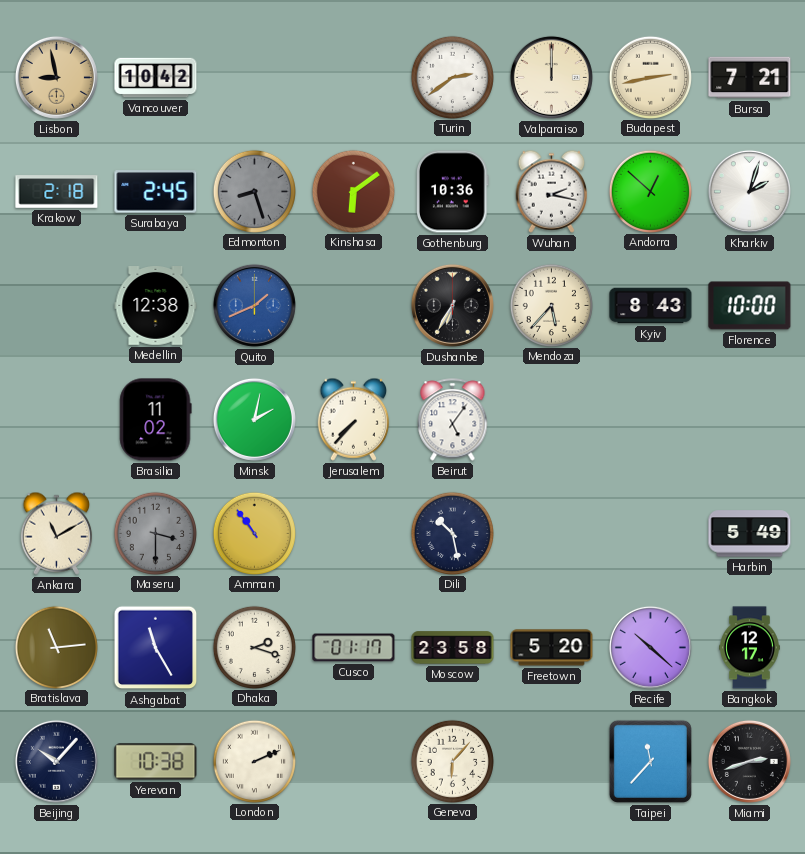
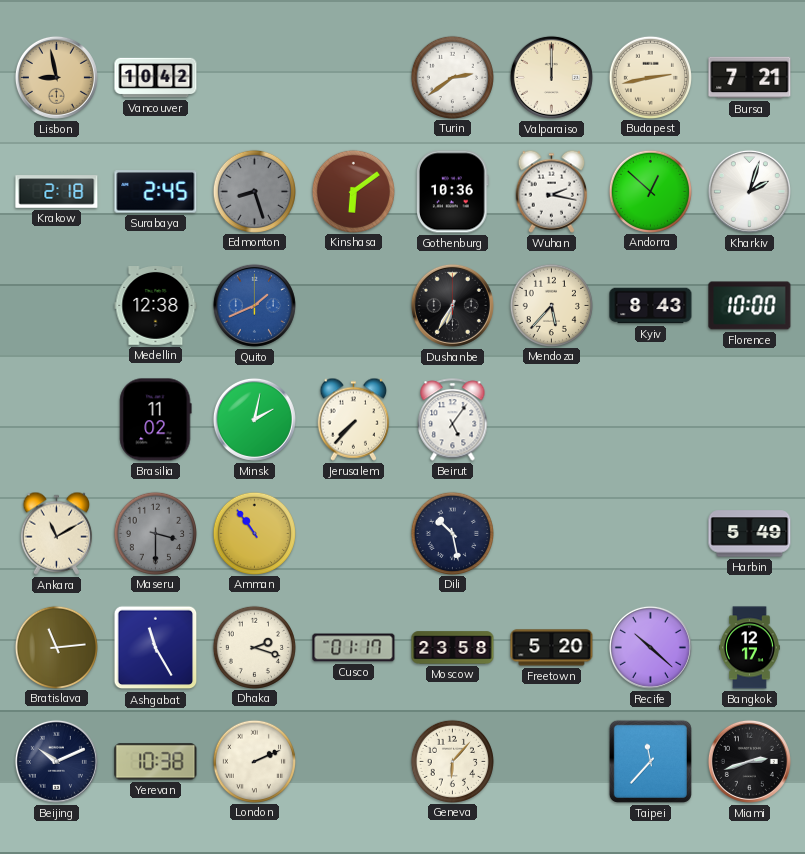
Beijing: 10:07 -> 10:11
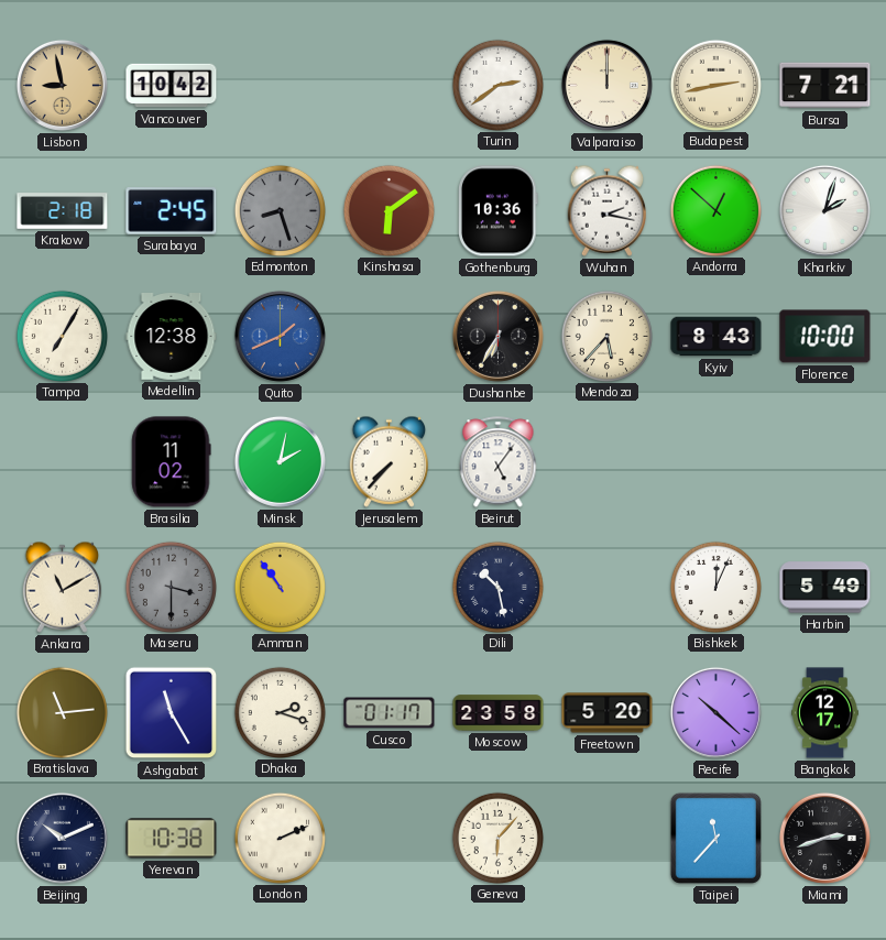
Tampa: none -> 7:05
Bishkek: none -> 12:04
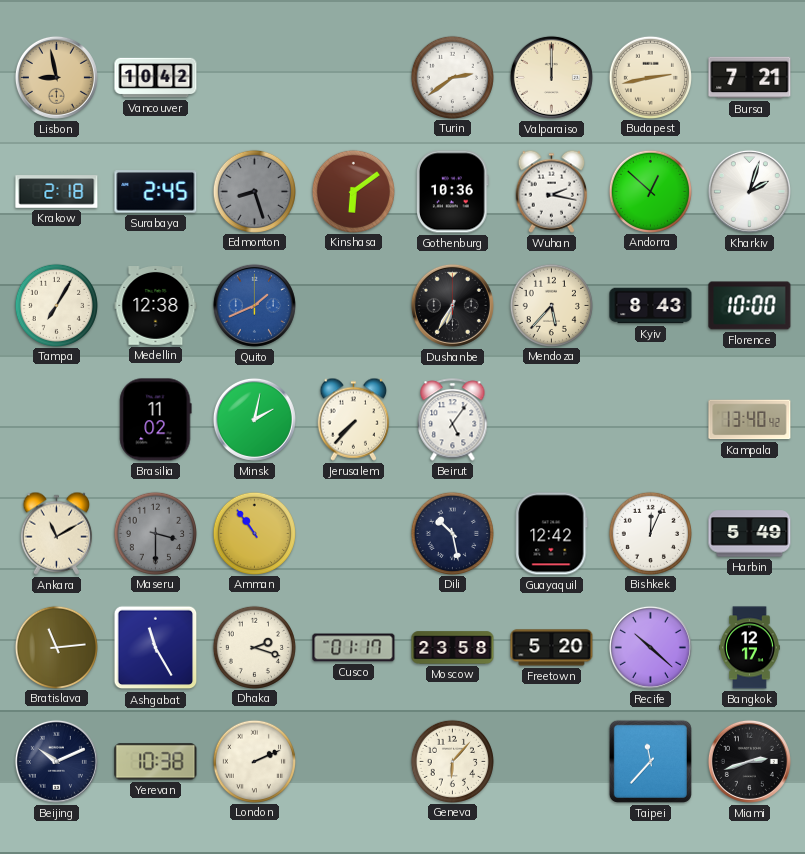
Kampala: none -> 13:40
Guayaquil: none -> 12:42
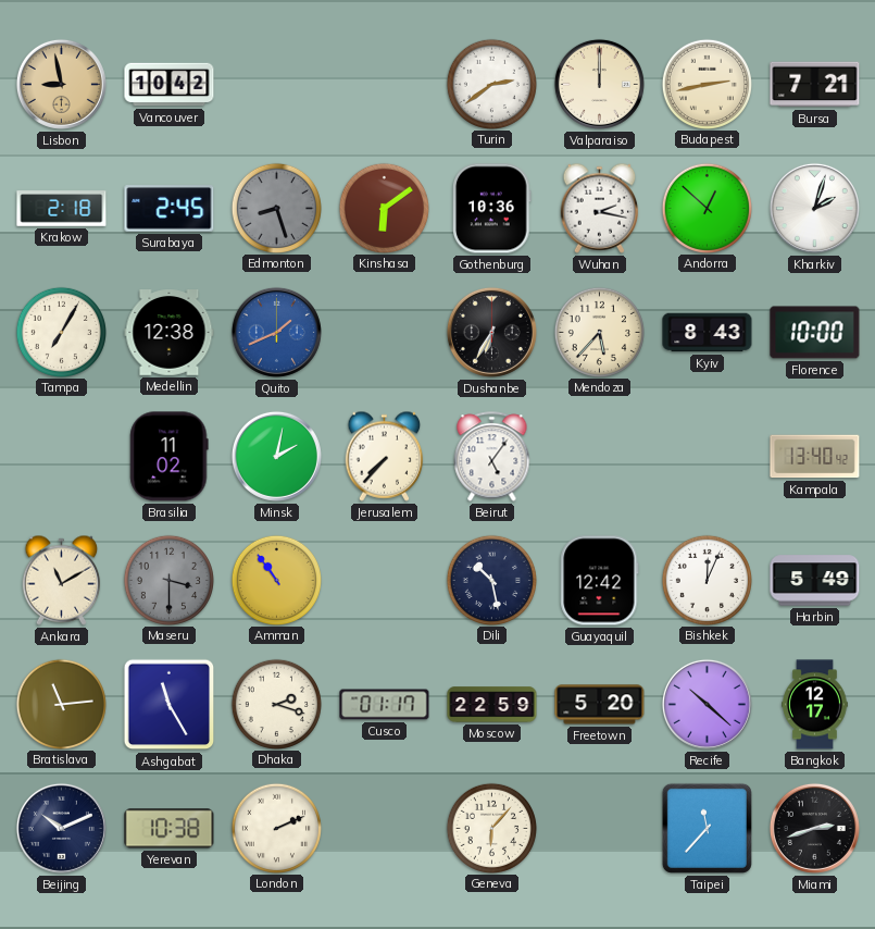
Moscow: 23:58 -> 22:59
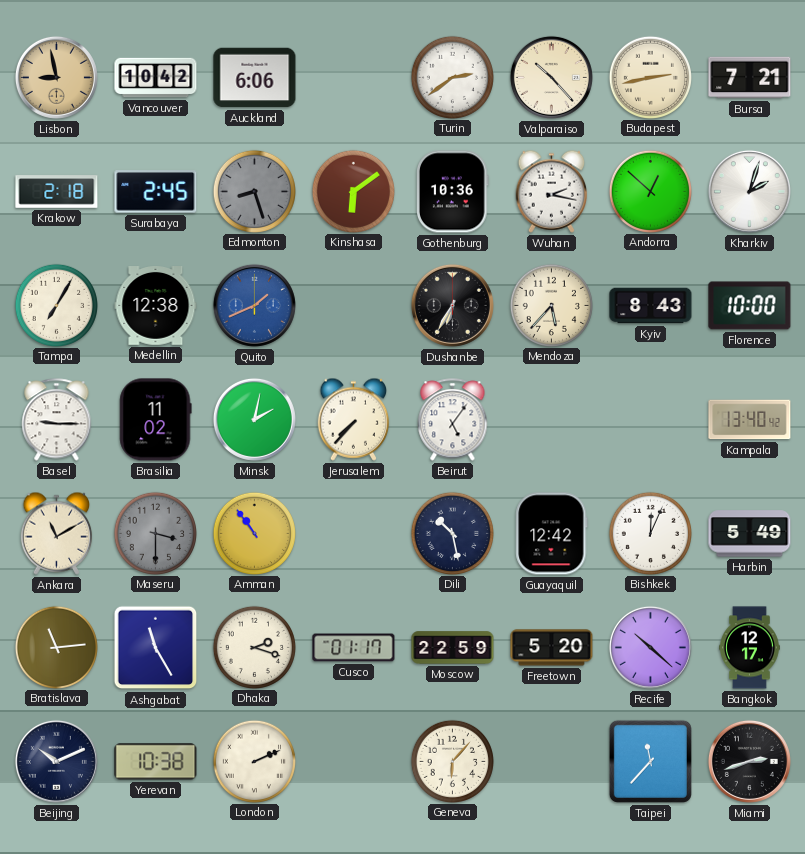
Auckland: none -> 6:06
Valparaiso: 12:00 -> 10:23
Basel: none -> 9:15
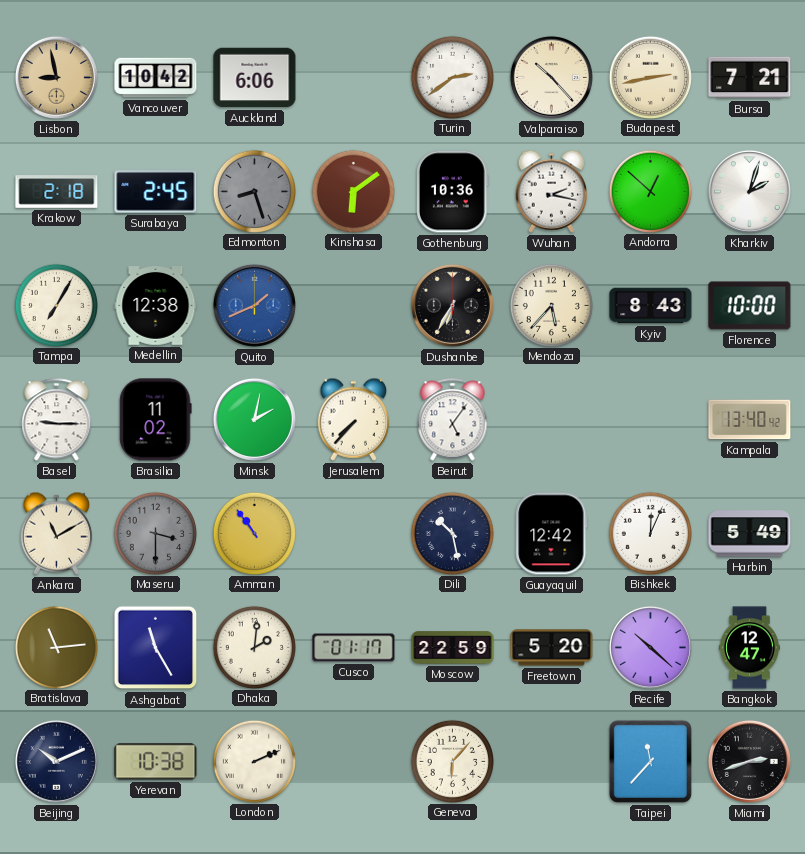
Dhaka: 2:18 -> 2:01
Bangkok: 12:17 -> 12:47
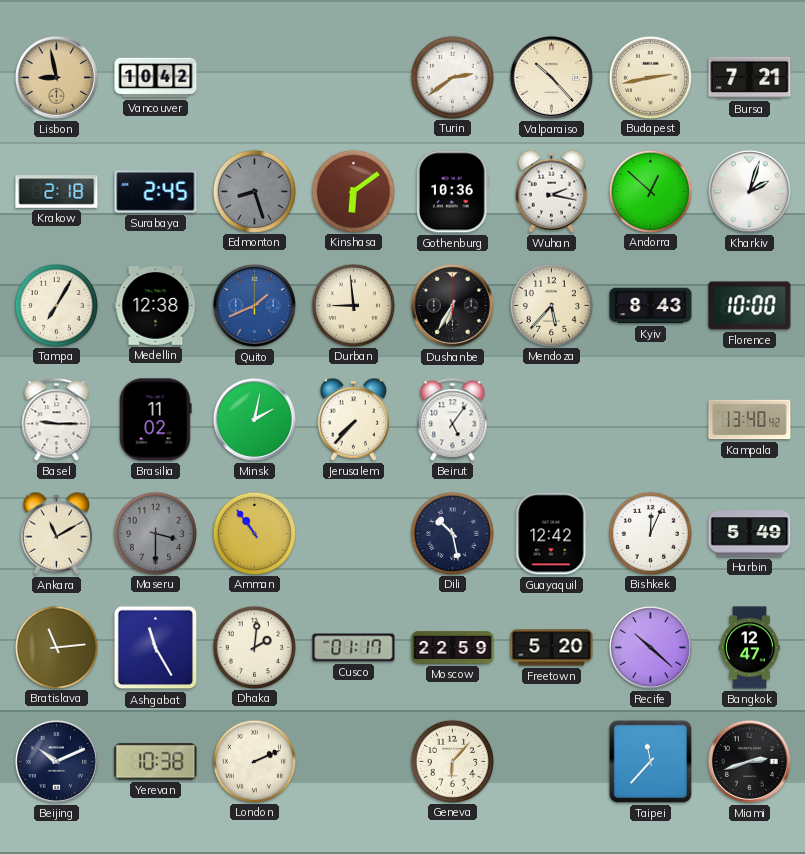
Auckland: 6:06 -> none
Durban: none -> 8:59
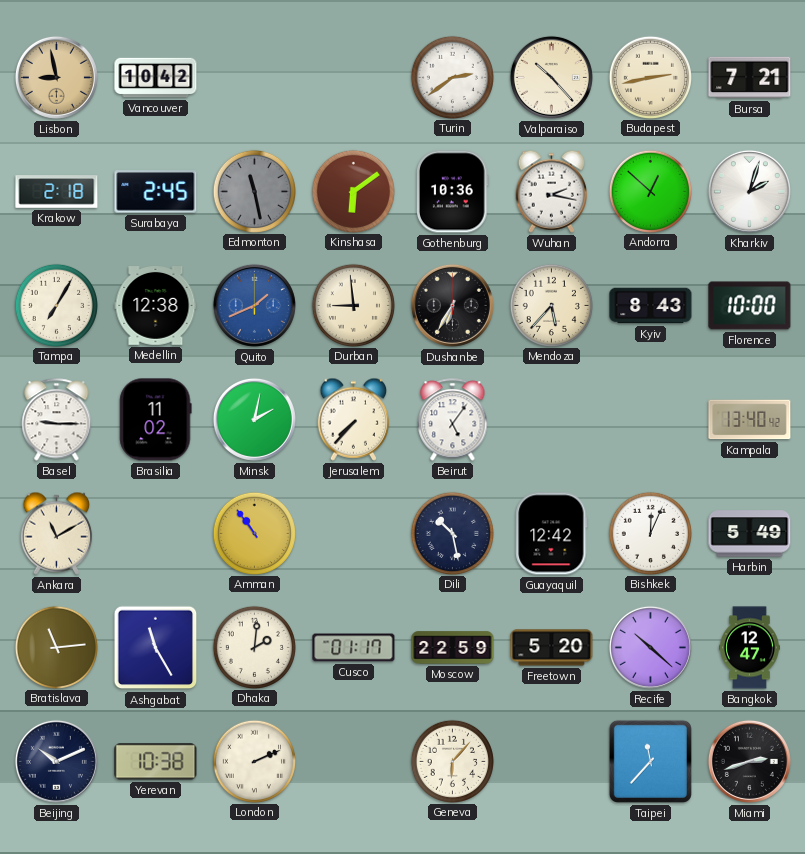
Edmonton: 8:27 -> 11:28
Maseru: 3:30 -> none
